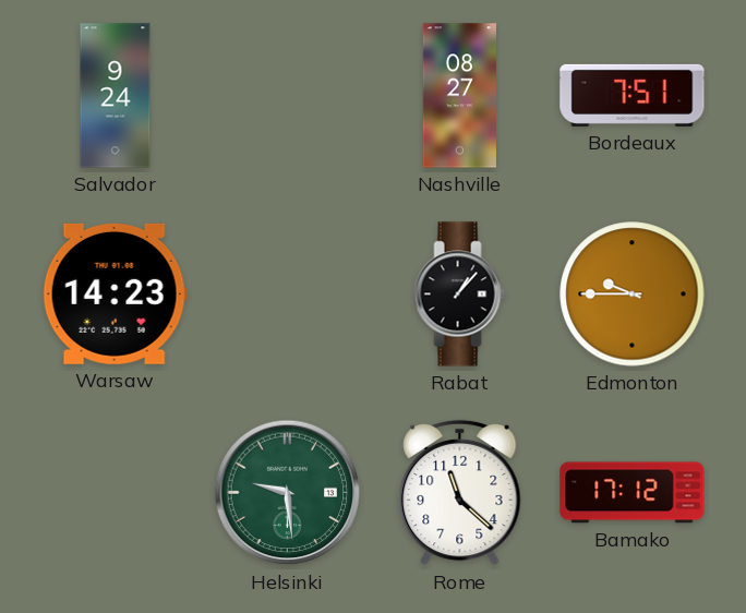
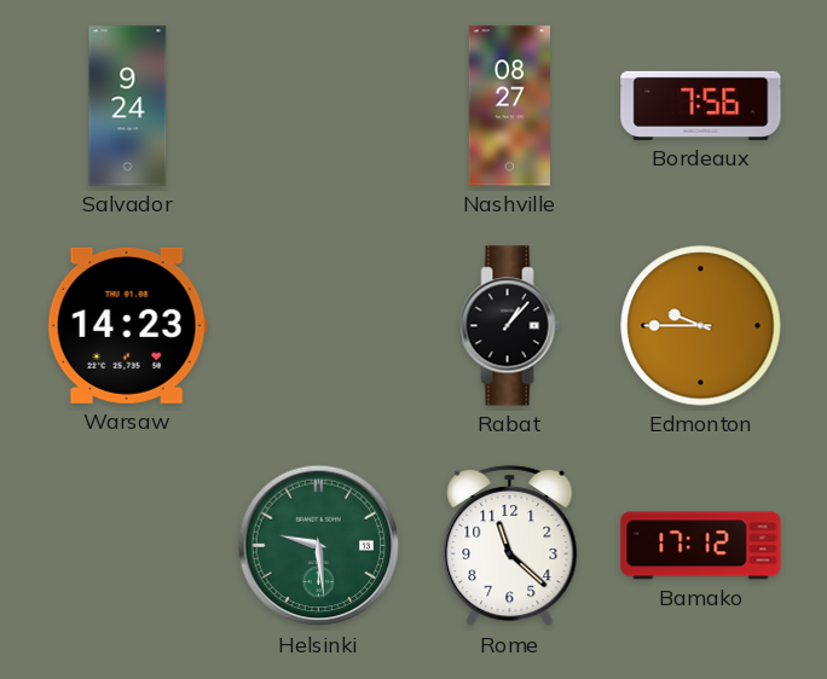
Bordeaux: 7:51 -> 7:56
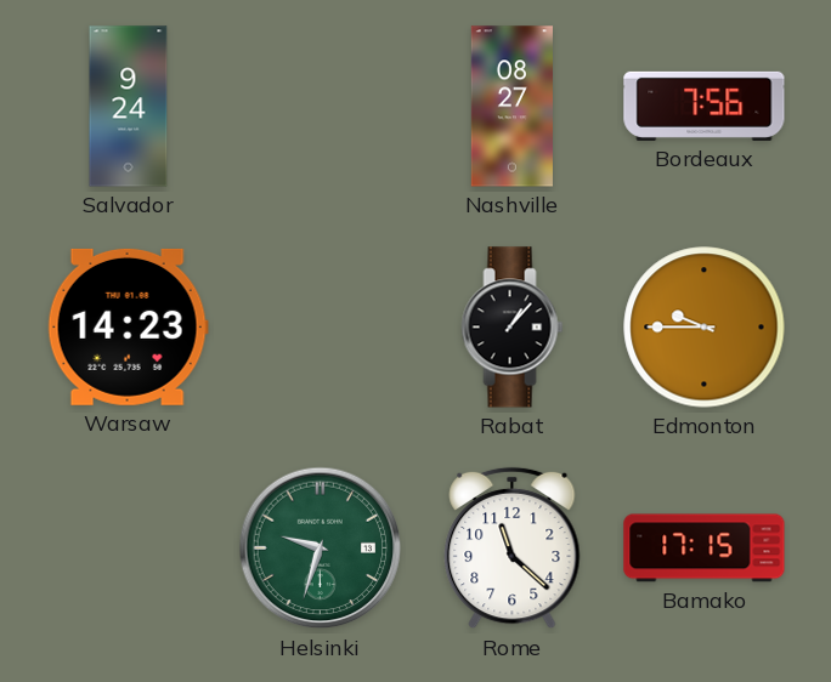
Helsinki: 9:29 -> 9:33
Bamako: 17:12 -> 17:15
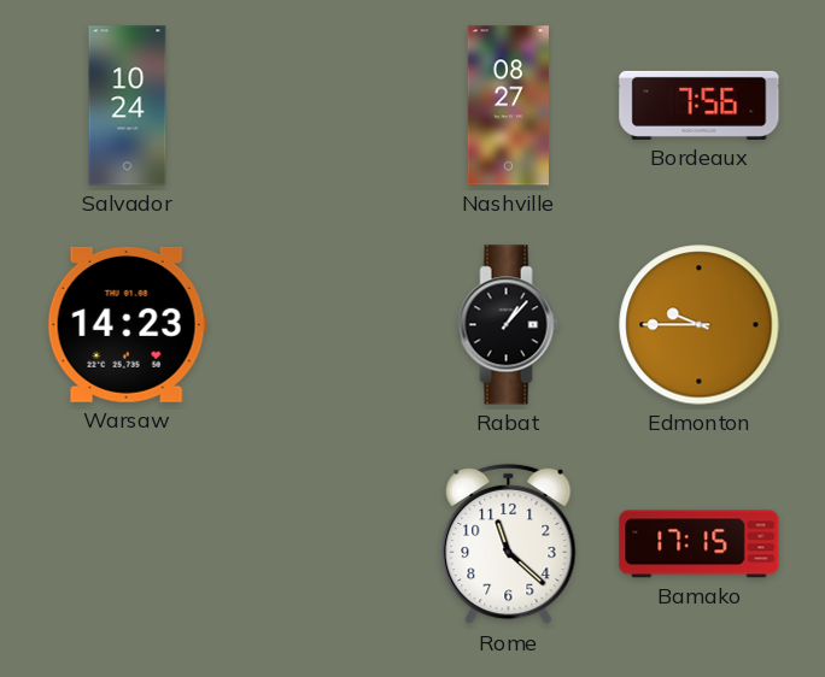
Salvador: 9:24 -> 10:24
Helsinki: 9:33 -> none
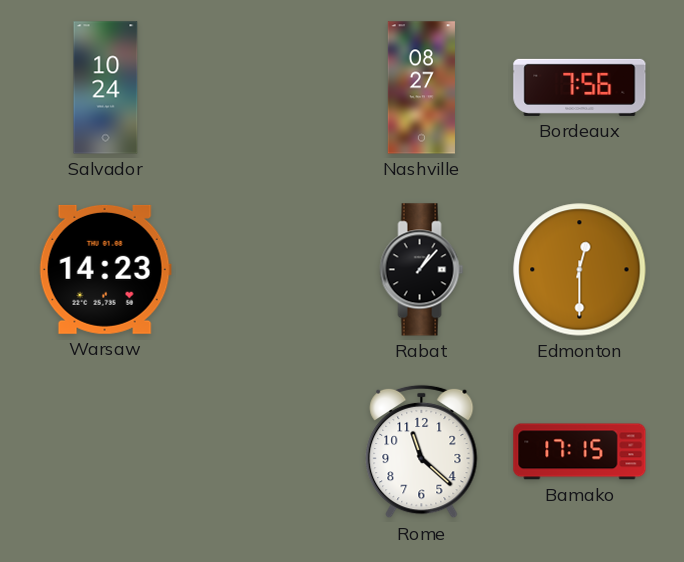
Edmonton: 9:45 -> 12:30
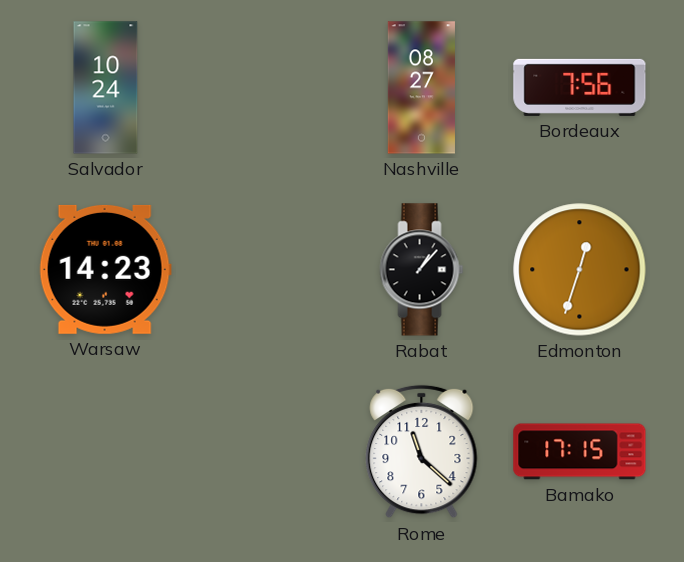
Edmonton: 12:30 -> 12:33
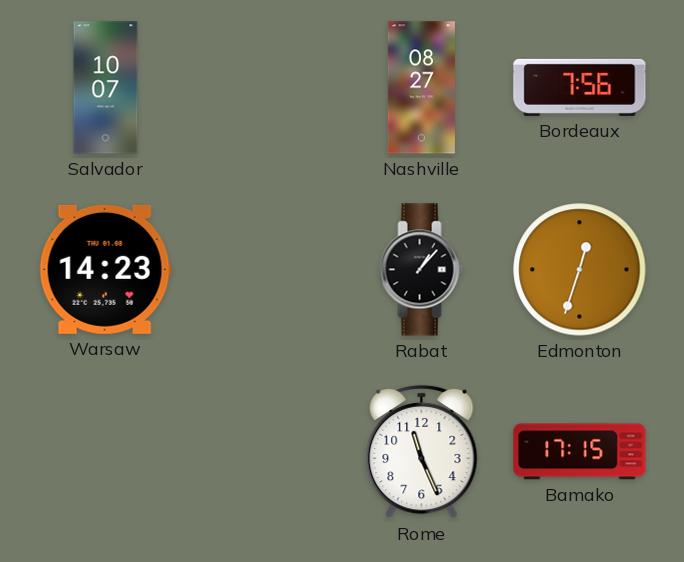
Salvador: 10:24 -> 10:07
Rome: 11:22 -> 11:26
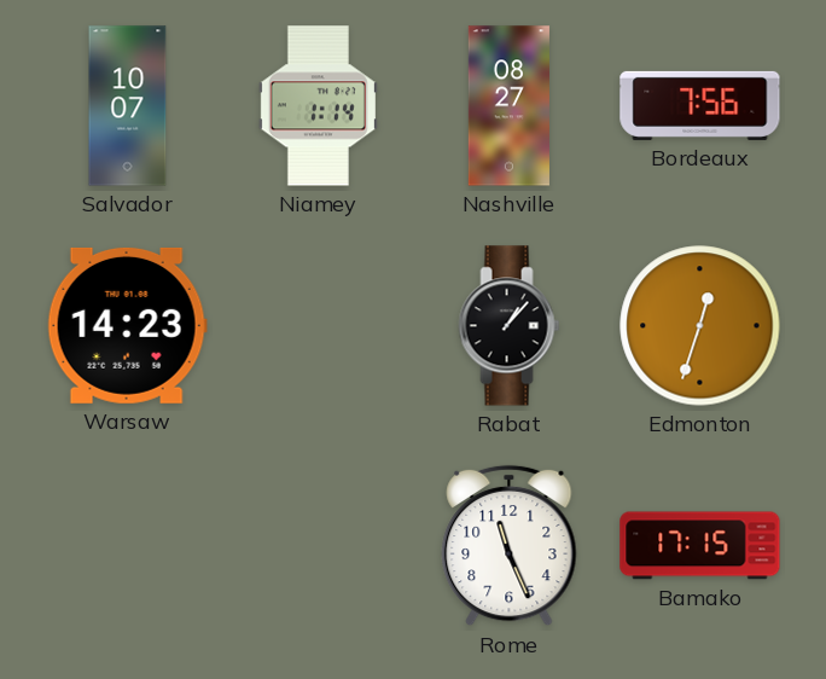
Niamey: none -> 1:14
